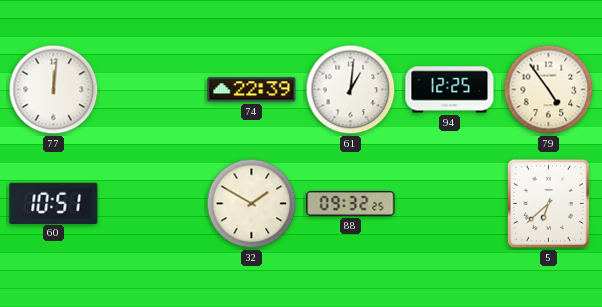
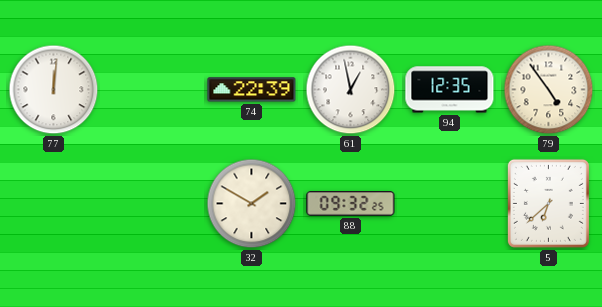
61: 1:01 -> 12:58
94: 12:25 -> 12:35
60: 10:51 -> none
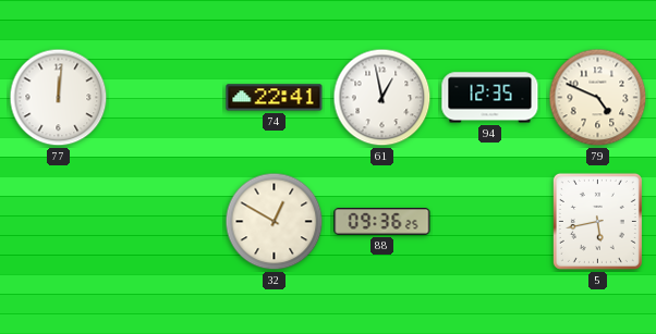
74: 22:39 -> 22:41
79: 4:54 -> 4:49
32: 1:50 -> 12:50
88: 09:32 -> 09:36
5: 6:38 -> 5:43
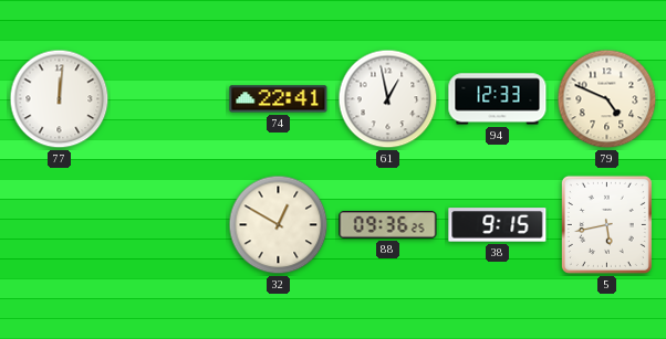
94: 12:35 -> 12:33
38: none -> 9:15
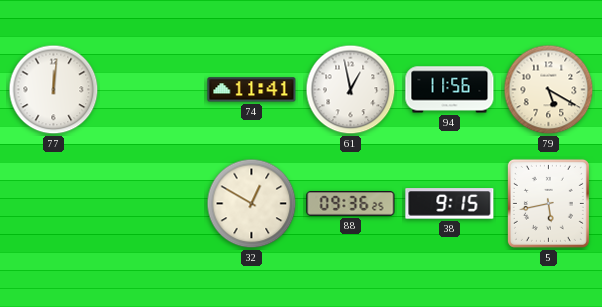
74: 22:41 -> 11:41
94: 12:33 -> 11:56
79: 4:49 -> 5:20
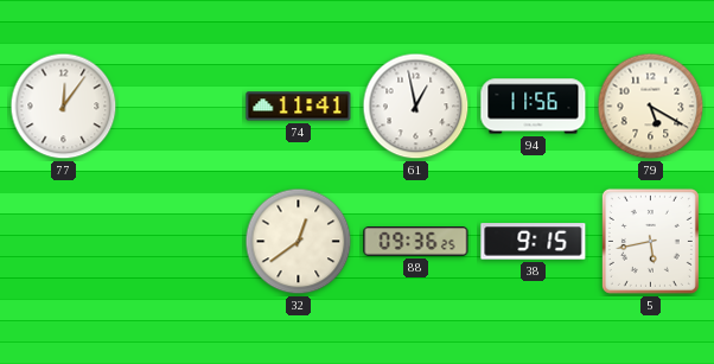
77: 12:01 -> 12:06
32: 12:50 -> 12:39
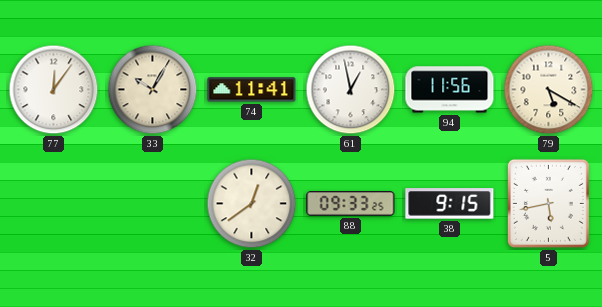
33: none -> 10:05
88: 09:36 -> 09:33
